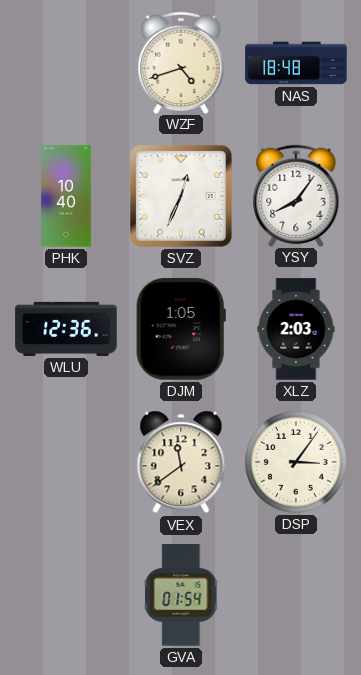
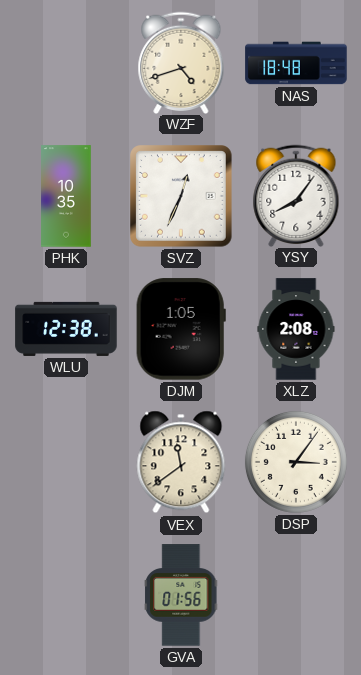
PHK: 10:40 -> 10:35
WLU: 12:36 -> 12:38
XLZ: 2:03 -> 2:08
GVA: 01:54 -> 01:56
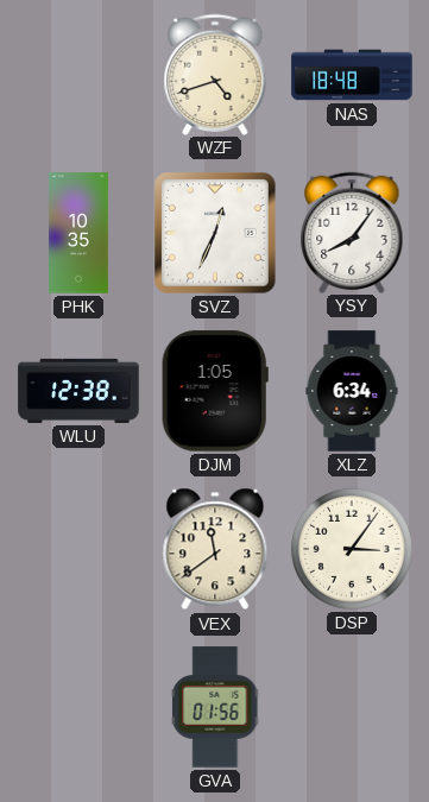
XLZ: 2:08 -> 6:34
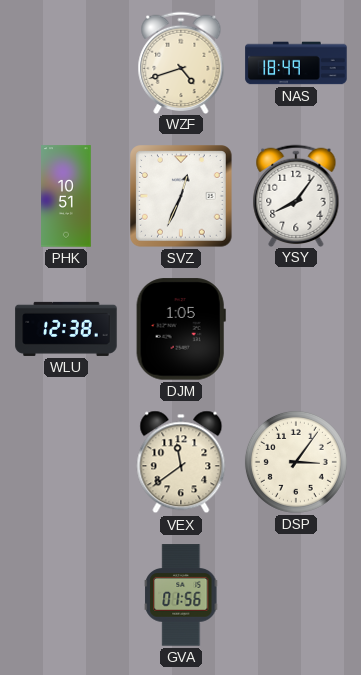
NAS: 18:48 -> 18:49
PHK: 10:35 -> 10:51
XLZ: 6:34 -> none
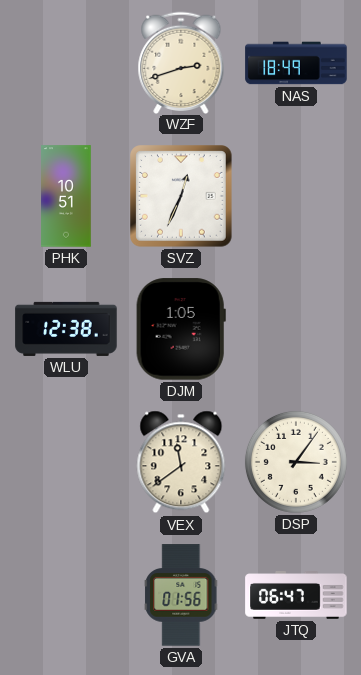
WZF: 4:42 -> 2:42
YSY: 8:06 -> none
JTQ: none -> 06:47
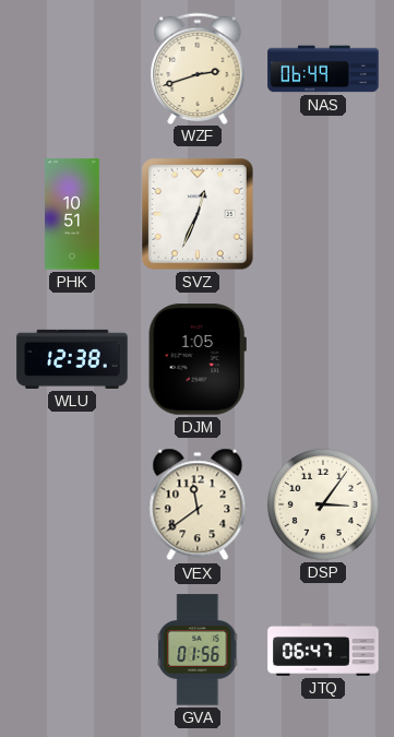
NAS: 18:49 -> 06:49
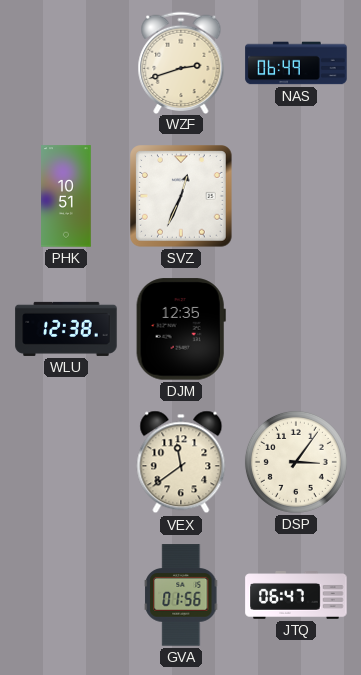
DJM: 1:05 -> 12:35
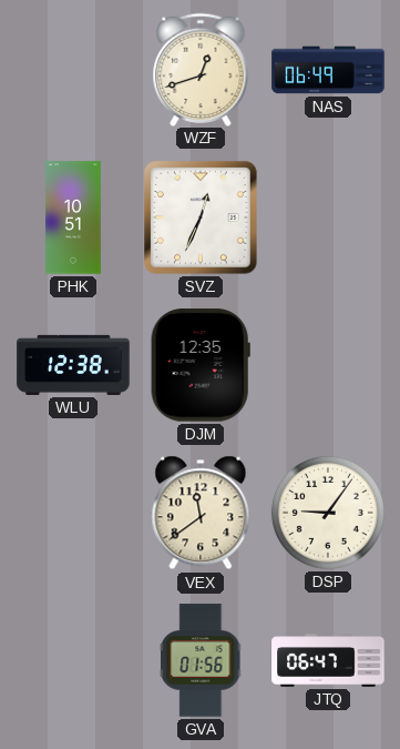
WZF: 2:42 -> 12:42
DSP: 3:06 -> 9:06
